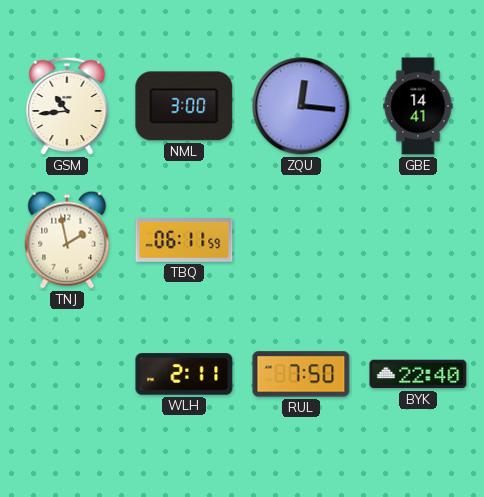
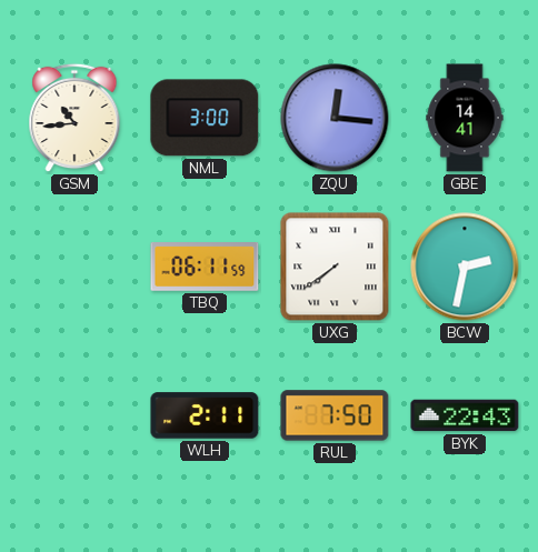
TNJ: 1:58 -> none
UXG: none -> 7:39
BCW: none -> 2:32
BYK: 22:40 -> 22:43
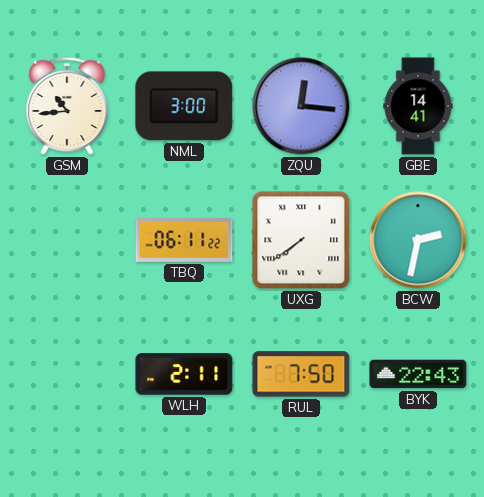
TBQ: 06:11:59 -> 06:11:22
